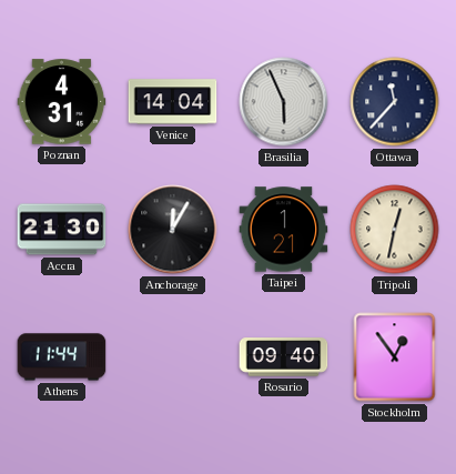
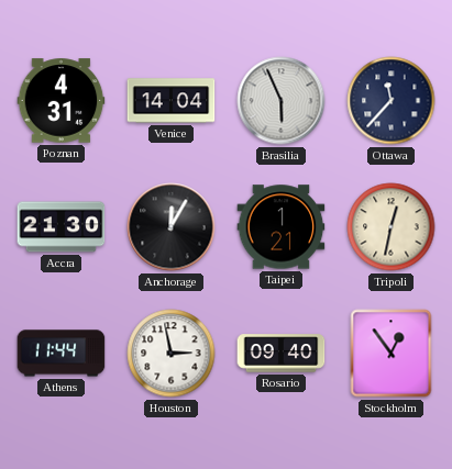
Houston: none -> 2:58
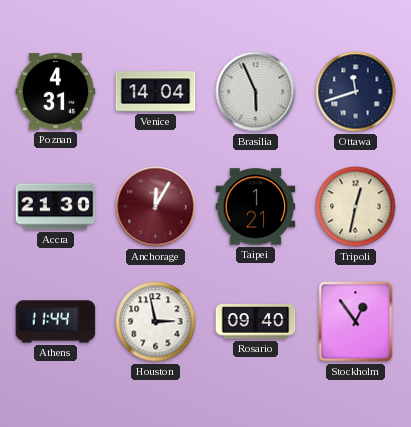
Ottawa: 11:37 -> 11:42
Anchorage dial: black -> burgundy
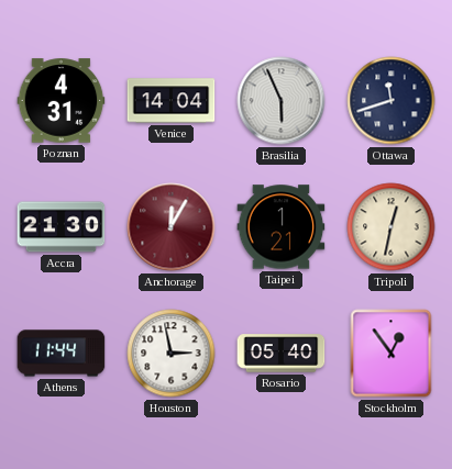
Rosario: 09:40 -> 05:40
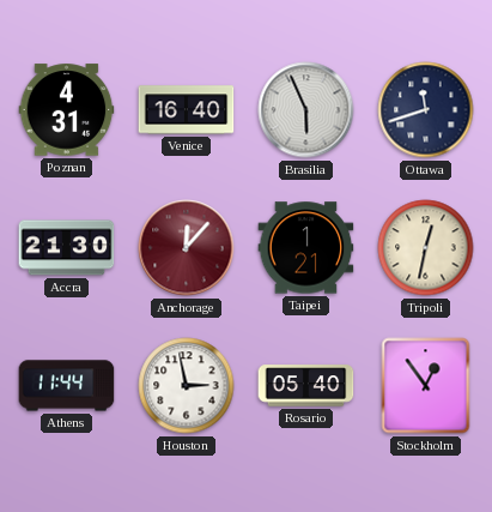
Venice: 14:04 -> 16:40
Anchorage: 12:05 -> 12:07
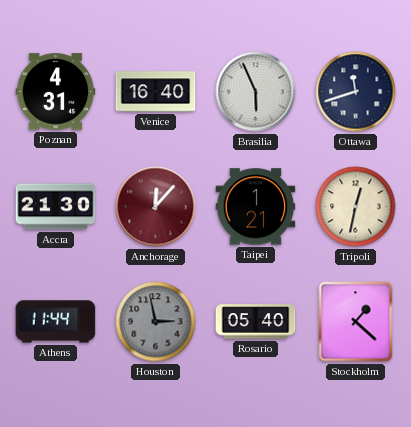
Houston dial: white -> grey
Stockholm: 12:54 -> 1:22
